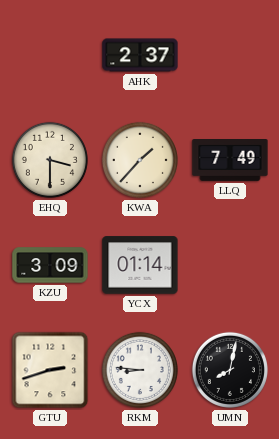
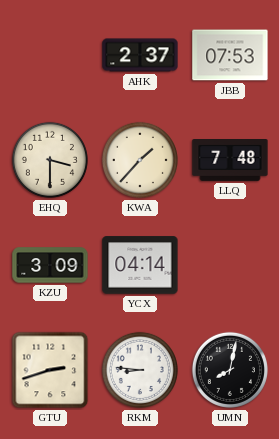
JBB: none -> 07:53
LLQ: 7:49 -> 7:48
YCX: 01:14 -> 04:14
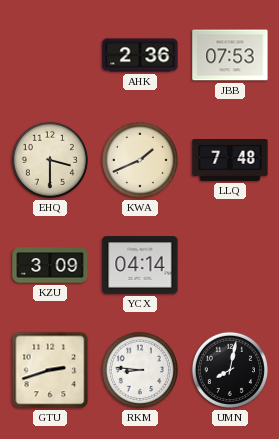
AHK: 2:37 -> 2:36
KWA: 1:37 -> 1:41
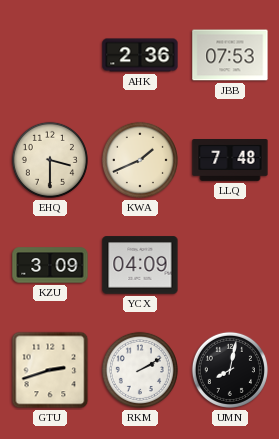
YCX: 04:14 -> 04:09
RKM: 8:46 -> 2:10
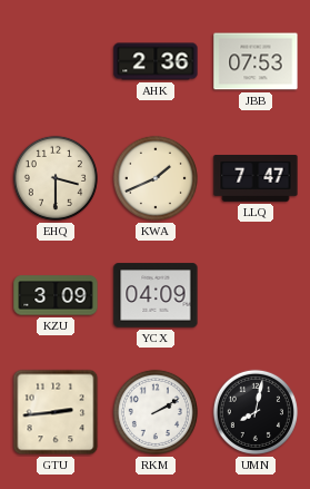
LLQ: 7:48 -> 7:47
GTU: 2:42 -> 2:44
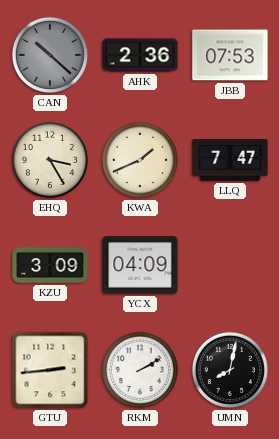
CAN: none -> 10:22
EHQ: 3:30 -> 3:25
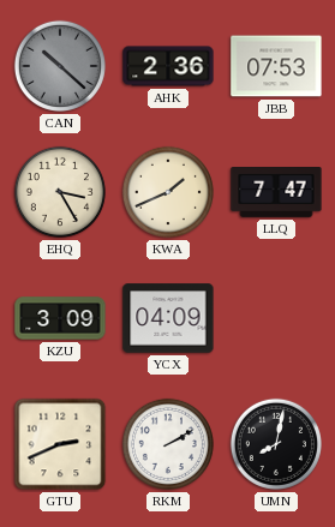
GTU: 2:44 -> 2:41
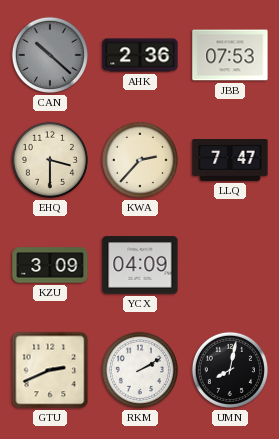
EHQ: 3:25 -> 3:30
KWA: 1:41 -> 2:37
